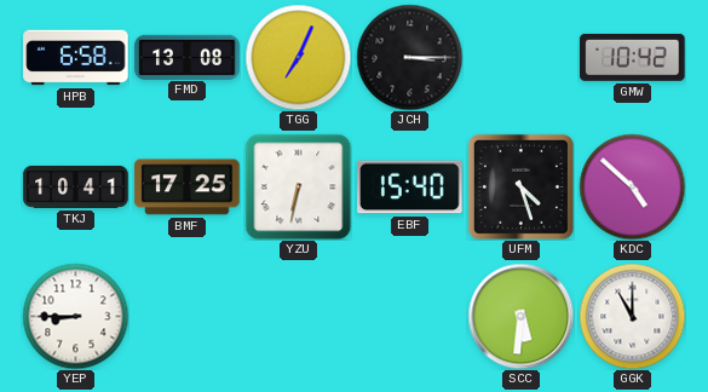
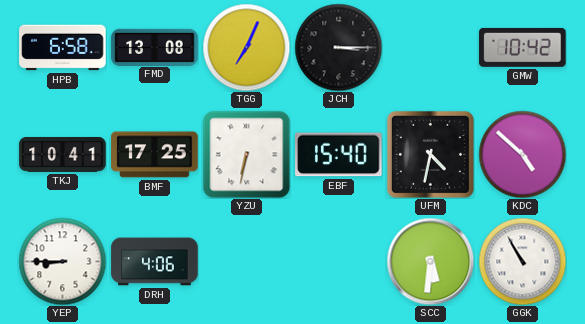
UFM: 4:27 -> 4:32
DRH: none -> 4:06
GGK: 11:00 -> 10:55
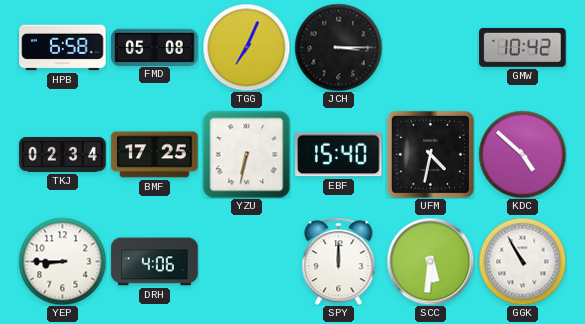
FMD: 13:08 -> 05:08
TKJ: 10:41 -> 02:34
SPY: none -> 12:00
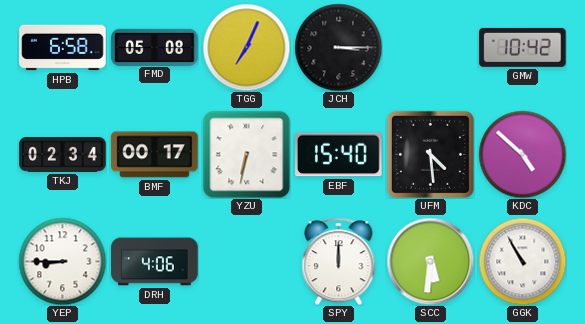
BMF: 17:25 -> 00:17
UFM: 4:32 -> 4:29
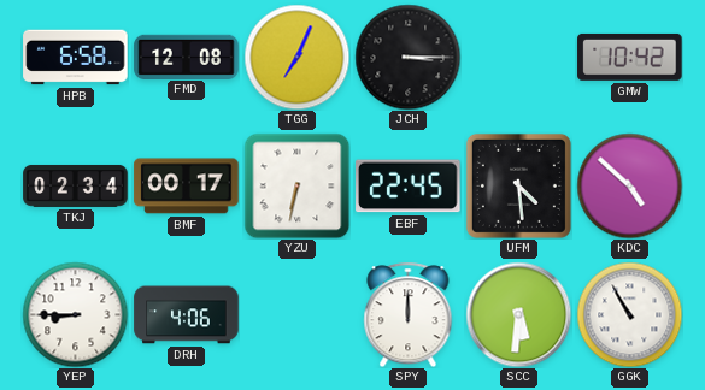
FMD: 05:08 -> 12:08
EBF: 15:40 -> 22:45
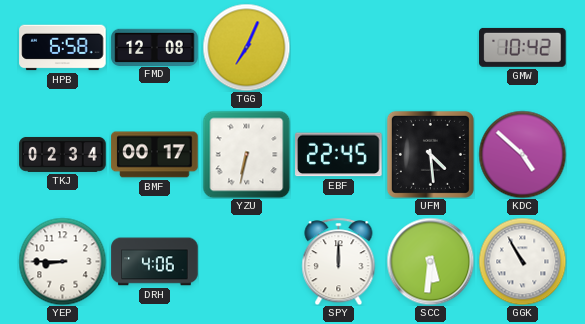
JCH: 3:15 -> none
